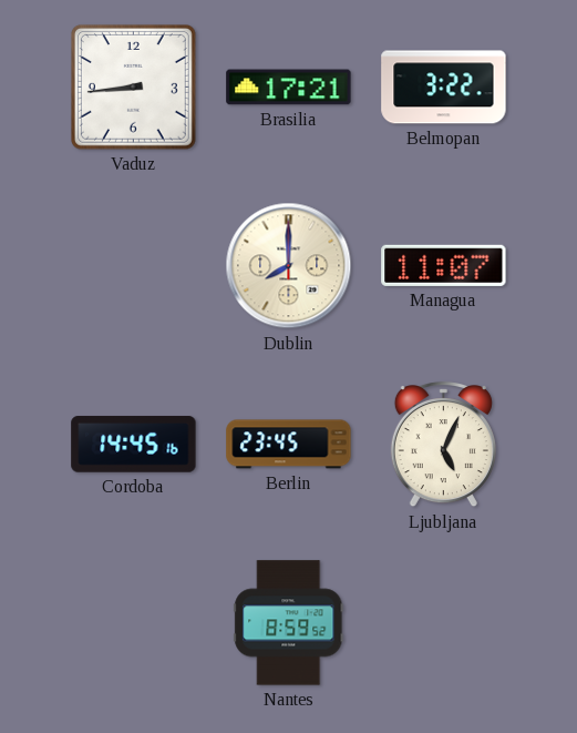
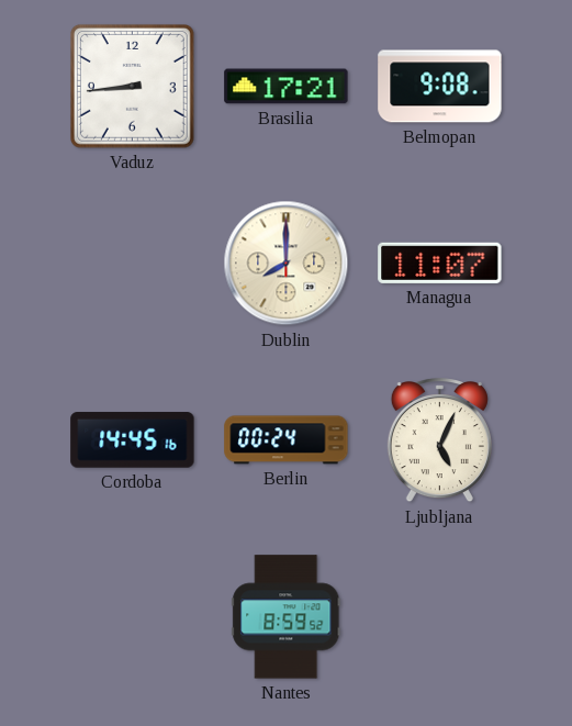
Belmopan: 3:22 -> 9:08
Berlin: 23:45 -> 00:24
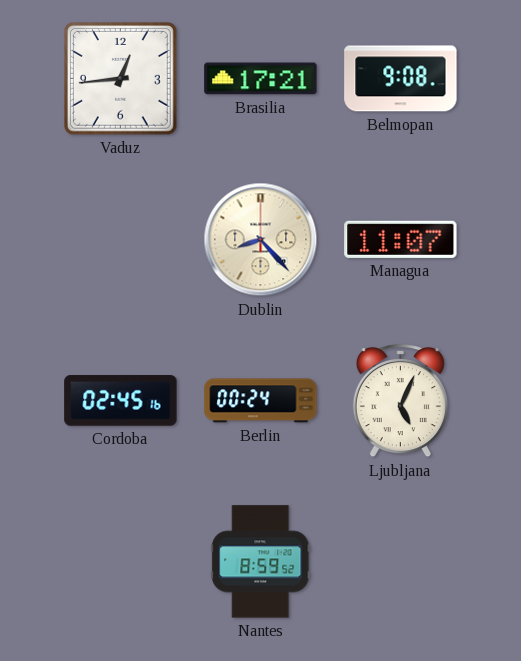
Vaduz: 8:44 -> 12:44
Dublin: 8:00 -> 8:23
Cordoba: 14:45 -> 02:45
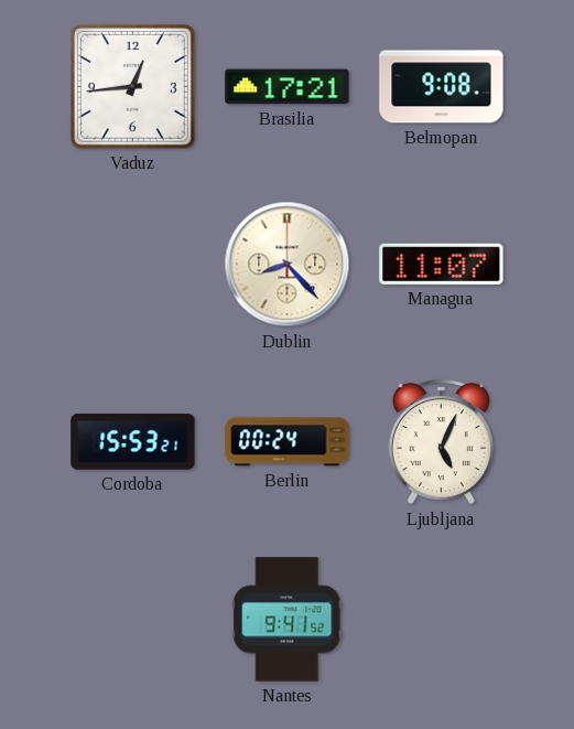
Cordoba: 02:45 -> 15:53
Nantes: 8:59 -> 9:41
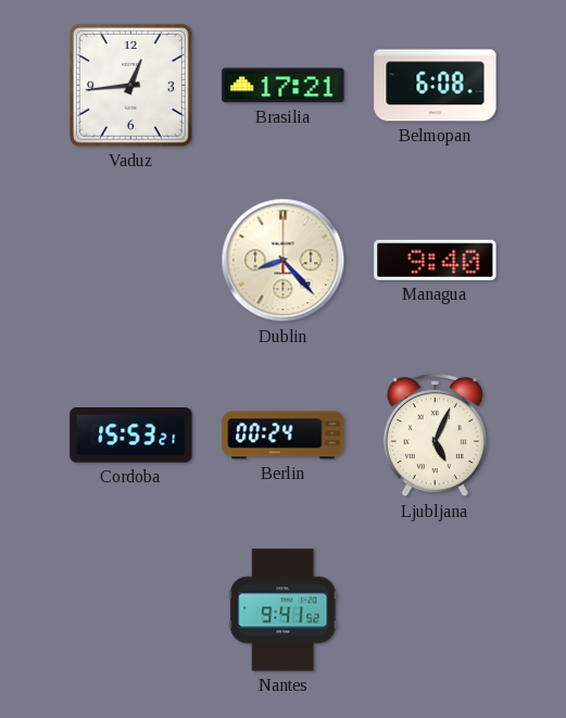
Belmopan: 9:08 -> 6:08
Managua: 11:07 -> 9:40
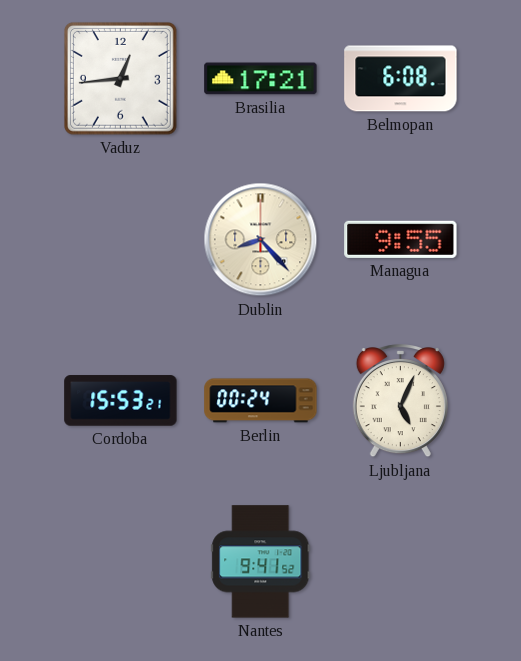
Managua: 9:40 -> 9:55
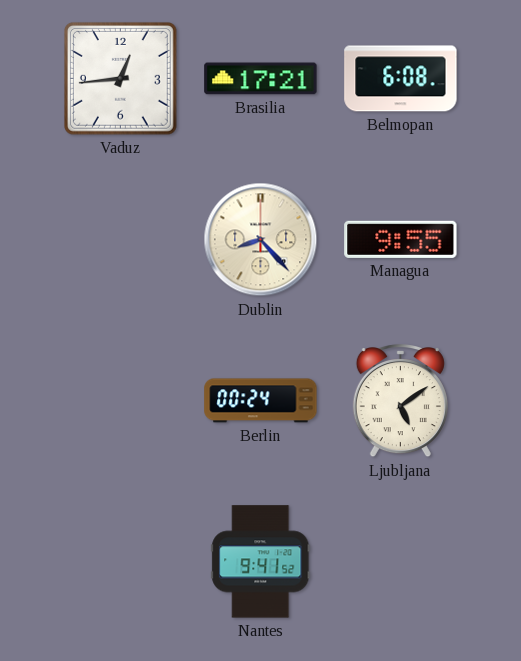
Cordoba: 15:53 -> none
Ljubljana: 5:04 -> 5:09
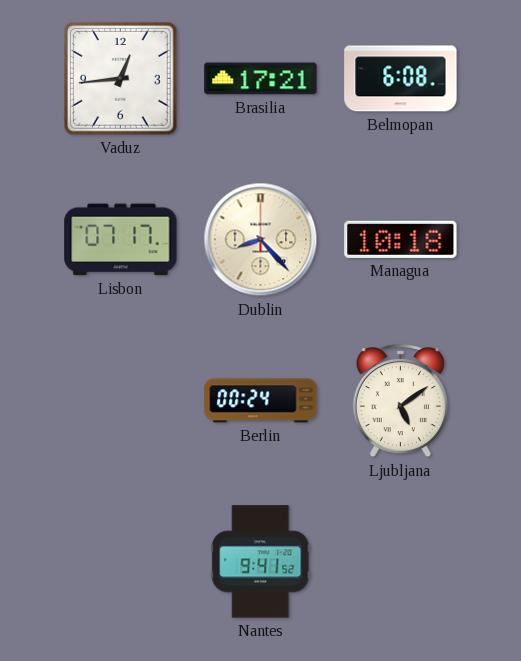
Lisbon: none -> 07:17
Managua: 9:55 -> 10:18
